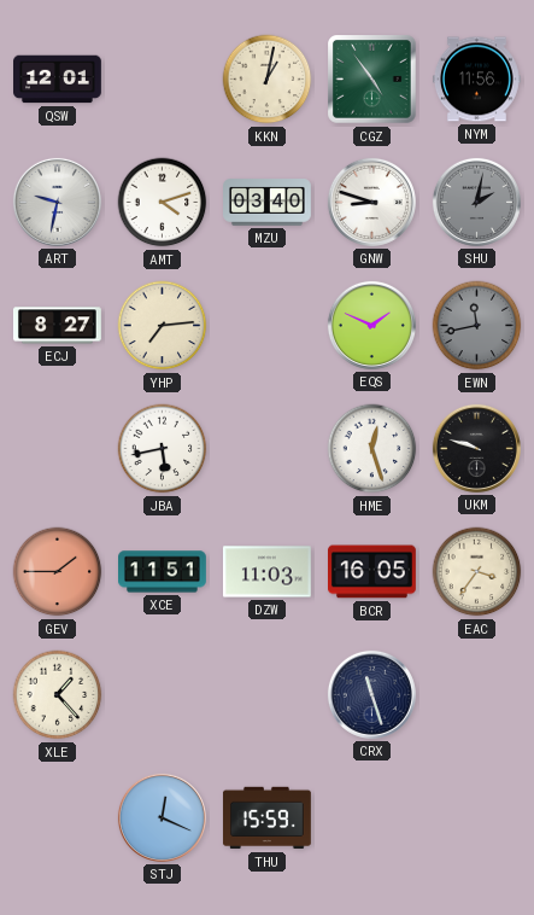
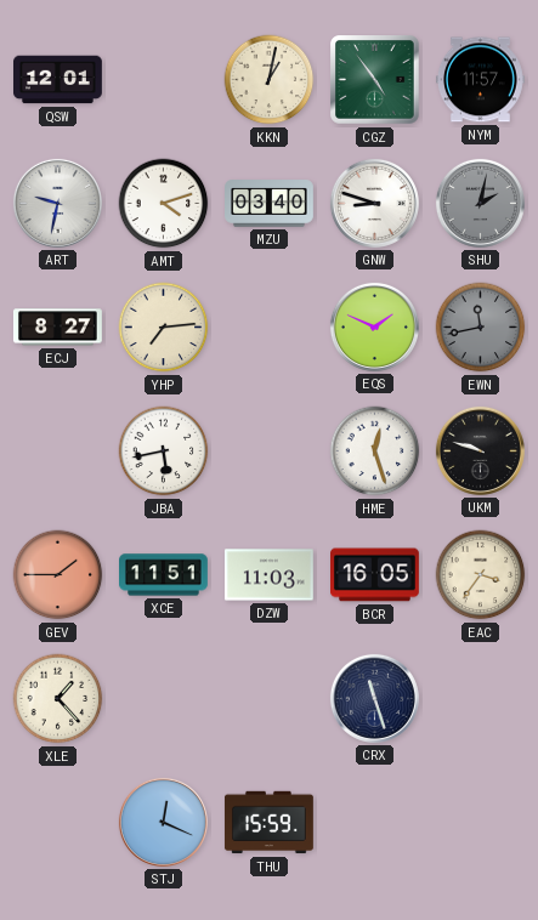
NYM: 11:56 -> 11:57
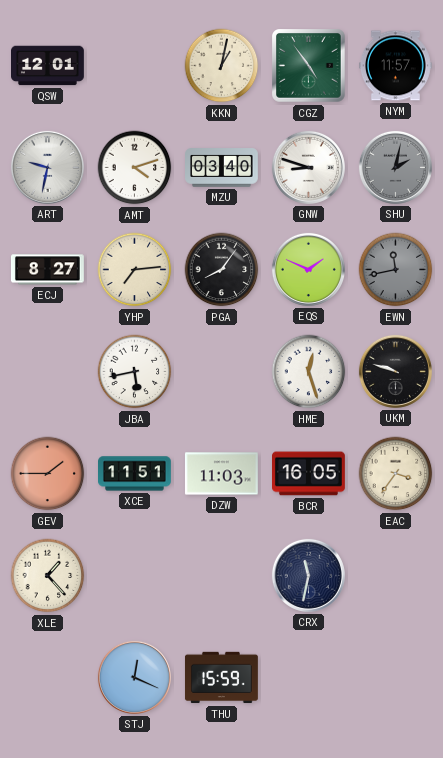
PGA: none -> 8:06
CRX: 11:27 -> 11:32
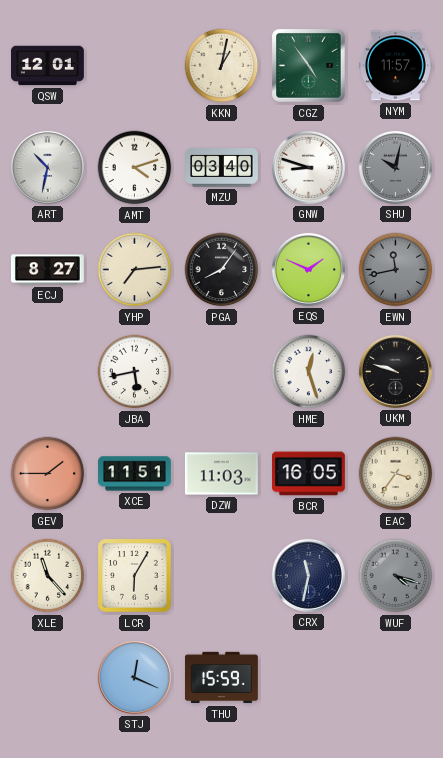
ART: 9:32 -> 10:32
SHU: 2:02 -> 10:02
XLE: 1:23 -> 11:23
LCR: none -> 6:05
WUF: none -> 4:18
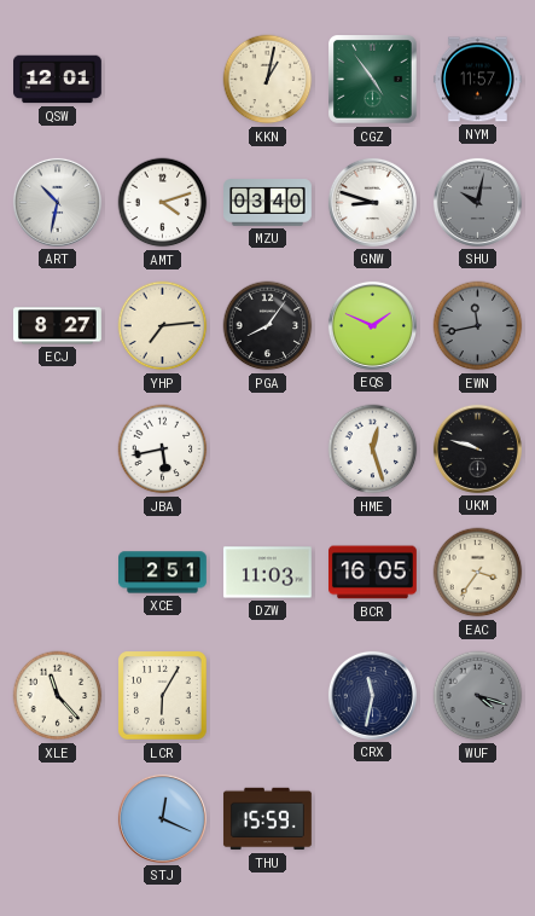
GEV: 1:45 -> none
XCE: 11:51 -> 2:51
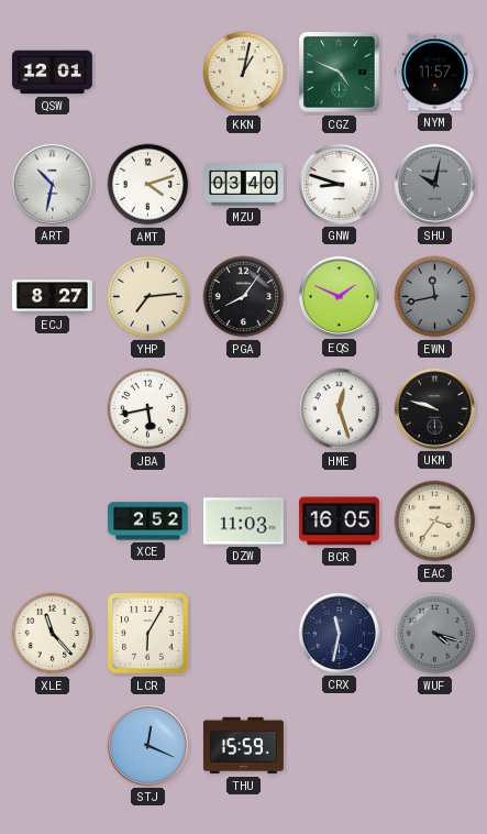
CGZ: 4:54 -> 4:49
XCE: 2:51 -> 2:52
